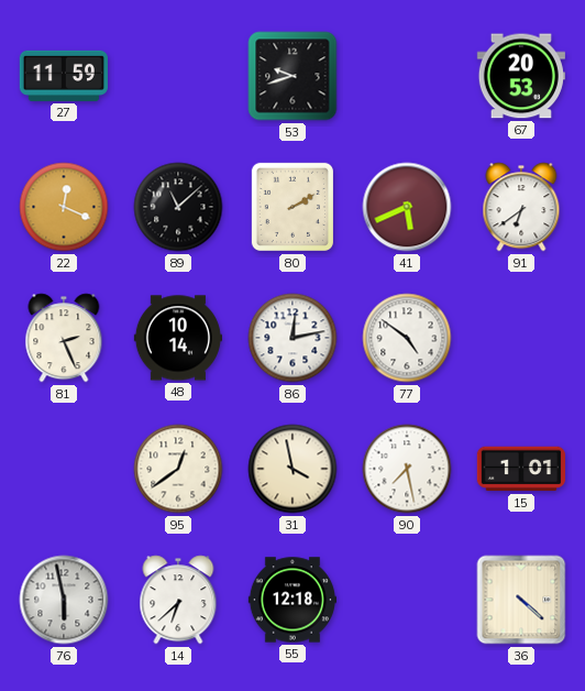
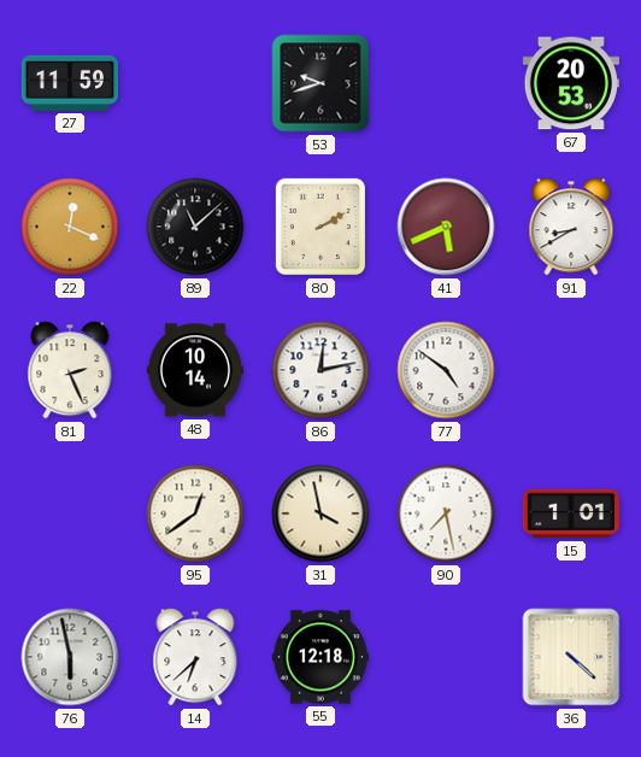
91: 6:39 -> 8:40
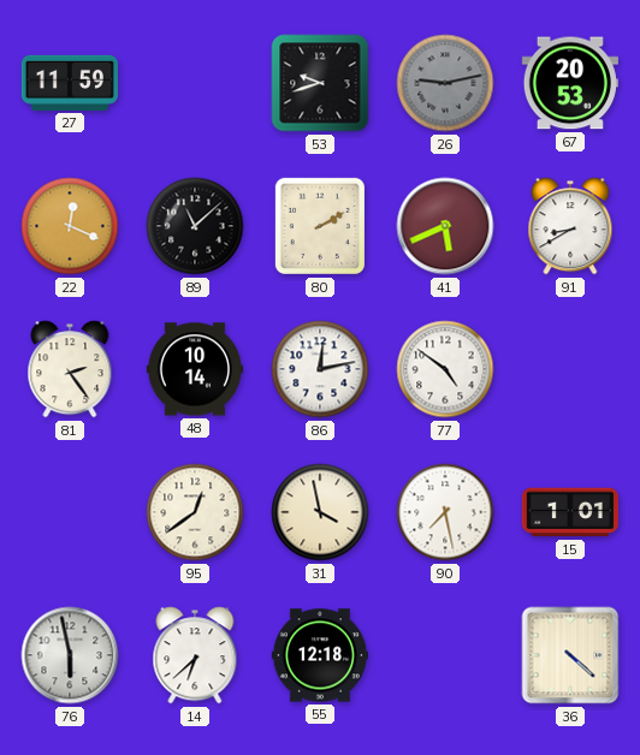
26: none -> 9:13
81: 2:26 -> 2:24
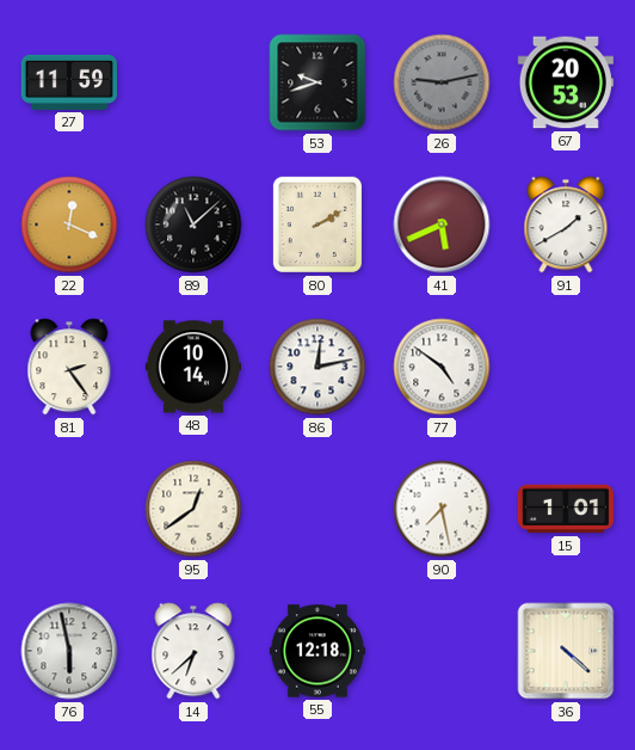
91: 8:40 -> 1:40
31: 3:58 -> none
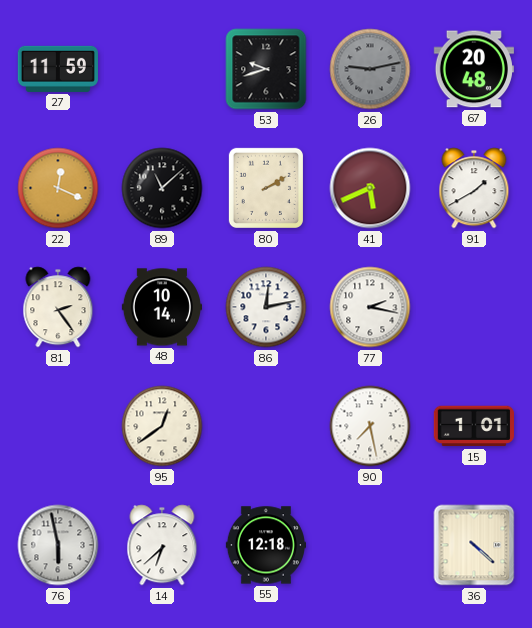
67: 20:53 -> 20:48
77: 4:51 -> 2:17
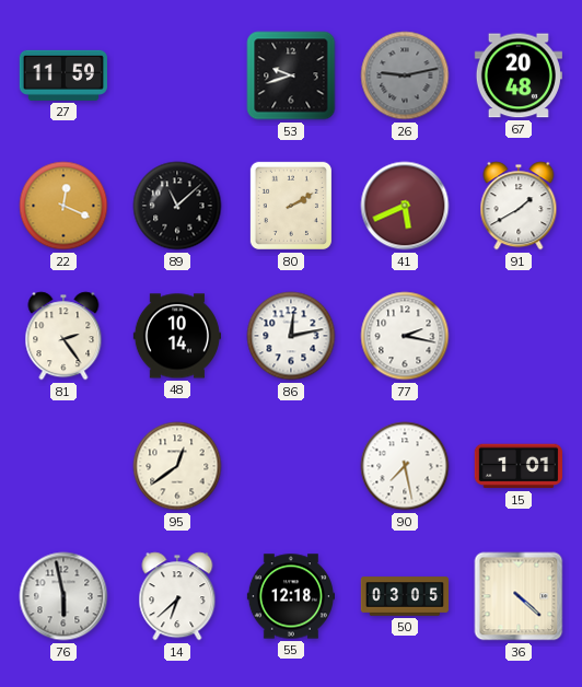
50: none -> 03:05
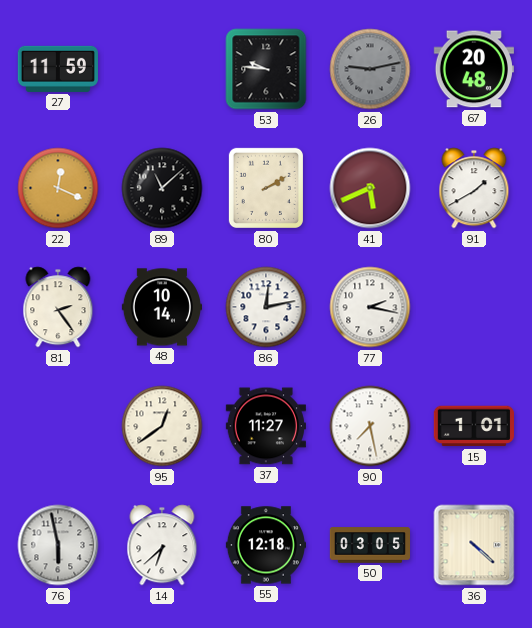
53: 9:42 -> 9:46
37: none -> 11:27
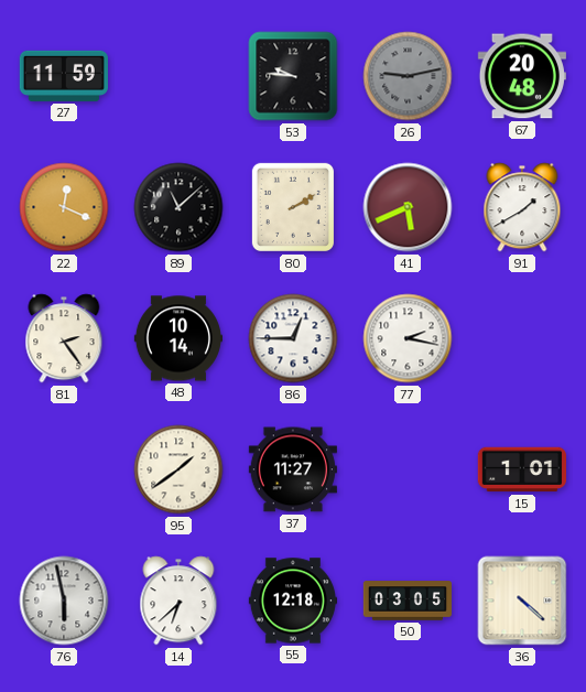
86: 12:13 -> 12:45
95: 12:39 -> 1:39
90: 7:28 -> none
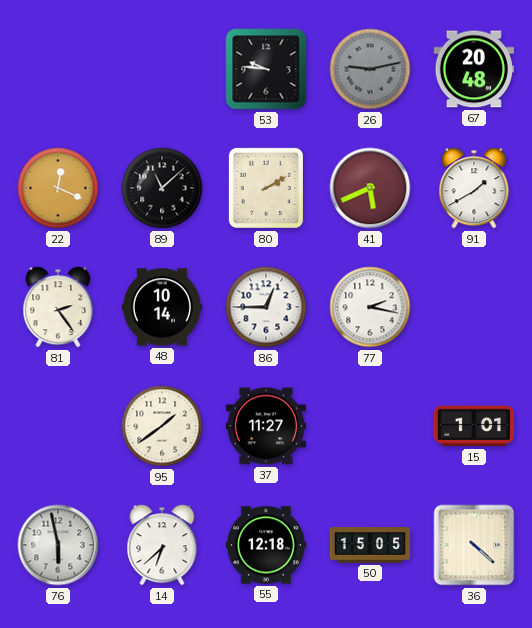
27: 11:59 -> none
50: 03:05 -> 15:05
